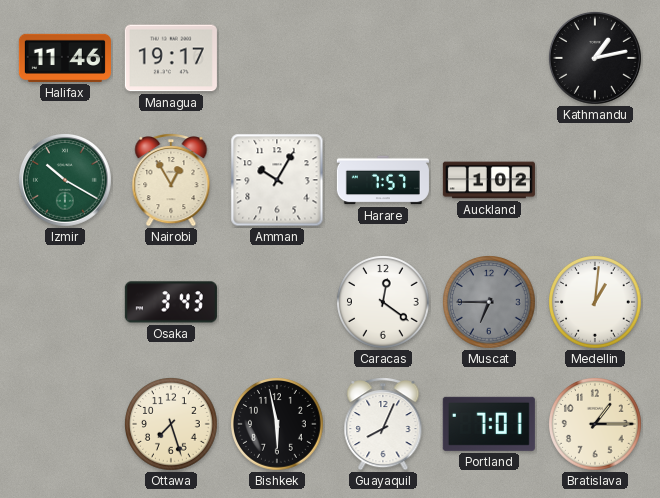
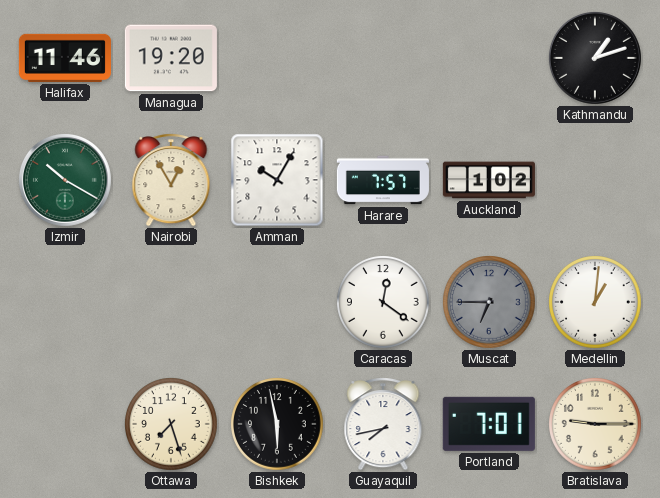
Managua: 19:17 -> 19:20
Kathmandu: 1:13 -> 1:12
Osaka: 3:43 -> none
Guayaquil: 8:04 -> 7:43
Bratislava: 1:15 -> 9:15
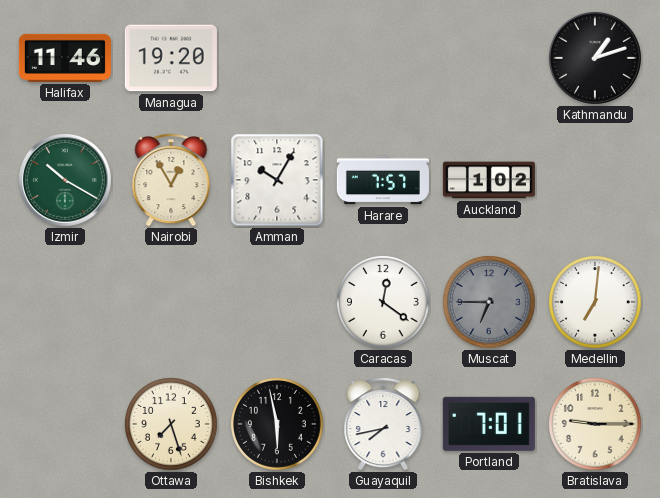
Medellin: 1:01 -> 7:01
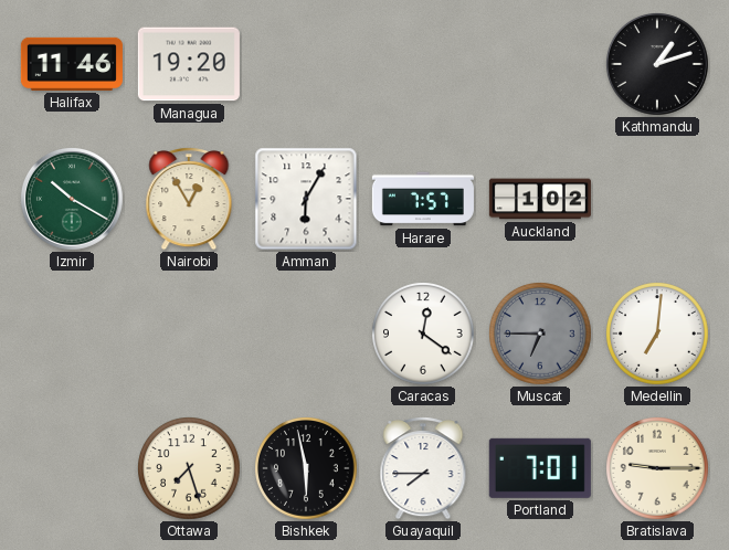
Amman: 10:05 -> 6:05
Guayaquil: 7:43 -> 7:45
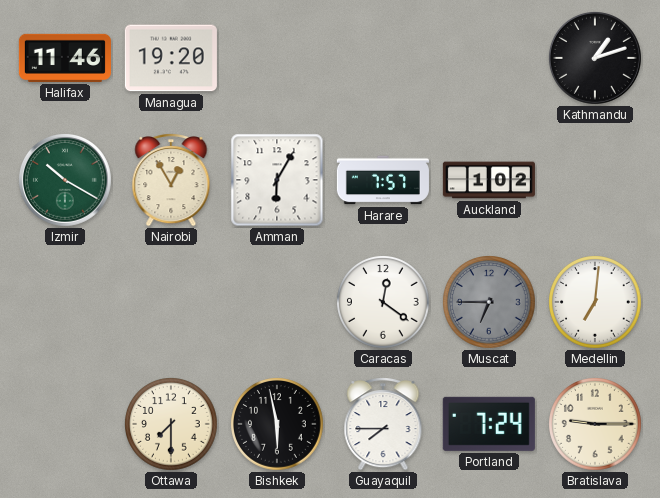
Ottawa: 7:27 -> 7:30
Portland: 7:01 -> 7:24
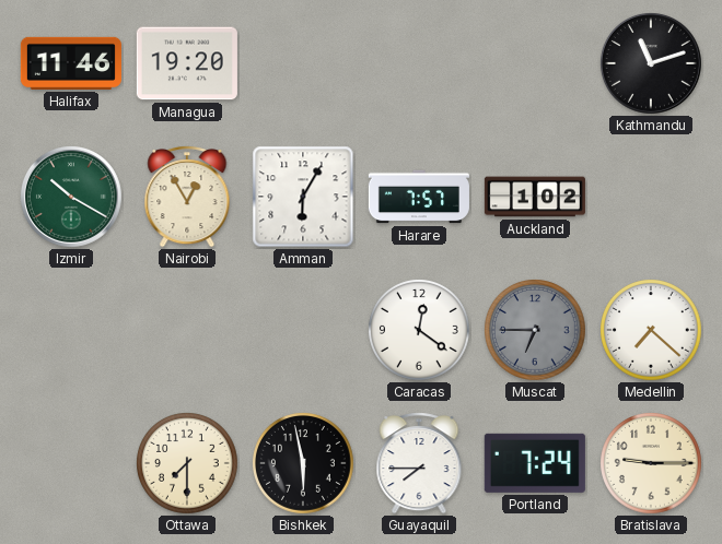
Kathmandu: 1:12 -> 11:12
Medellin: 7:01 -> 7:22
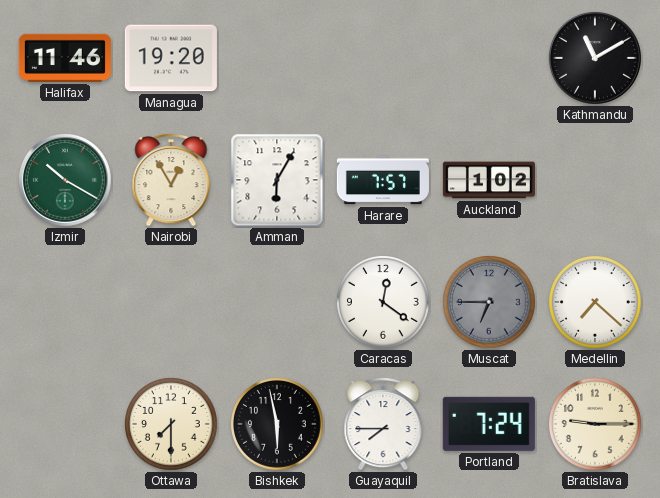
Kathmandu: 11:12 -> 11:10
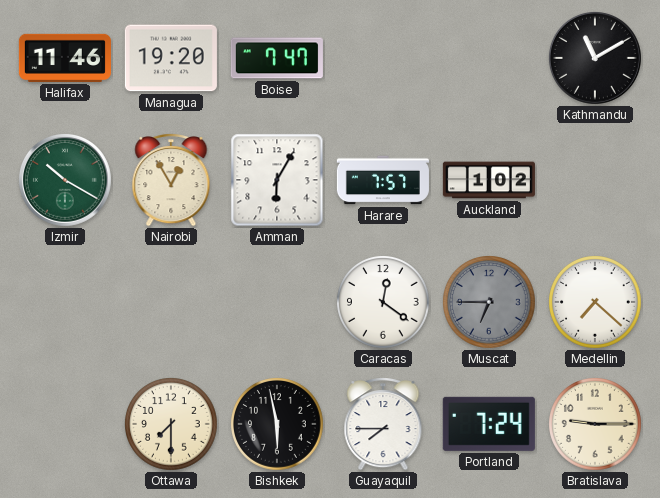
Boise: none -> 7:47
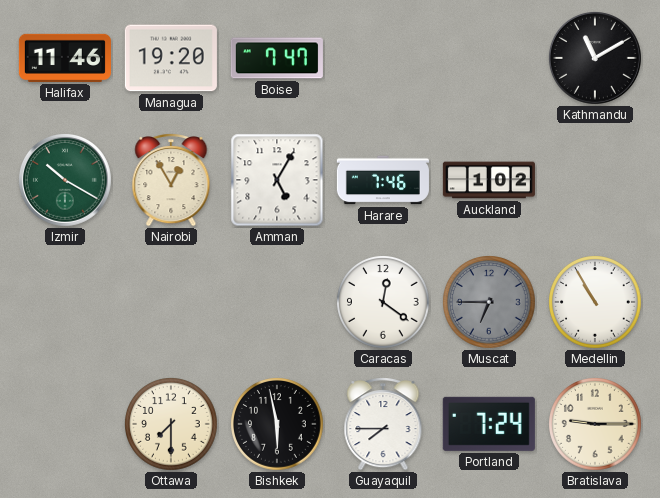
Amman: 6:05 -> 5:05
Harare: 7:57 -> 7:46
Medellin: 7:22 -> 10:55
